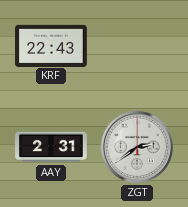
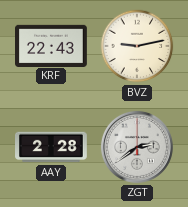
BVZ: none -> 9:13
AAY: 2:31 -> 2:28
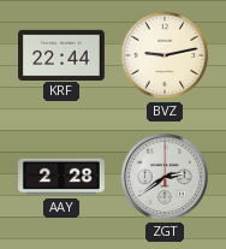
KRF: 22:43 -> 22:44
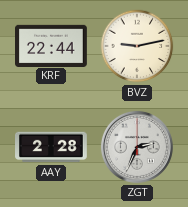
ZGT: 2:39 -> 2:34
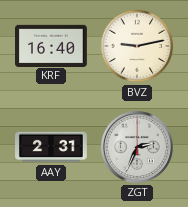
KRF: 22:44 -> 16:40
AAY: 2:28 -> 2:31
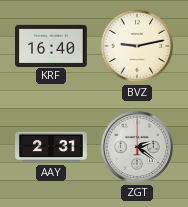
ZGT: 2:34 -> 2:21
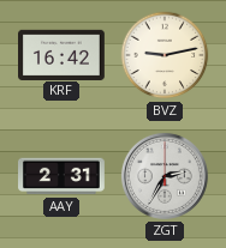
KRF: 16:40 -> 16:42
ZGT: 2:21 -> 2:35
